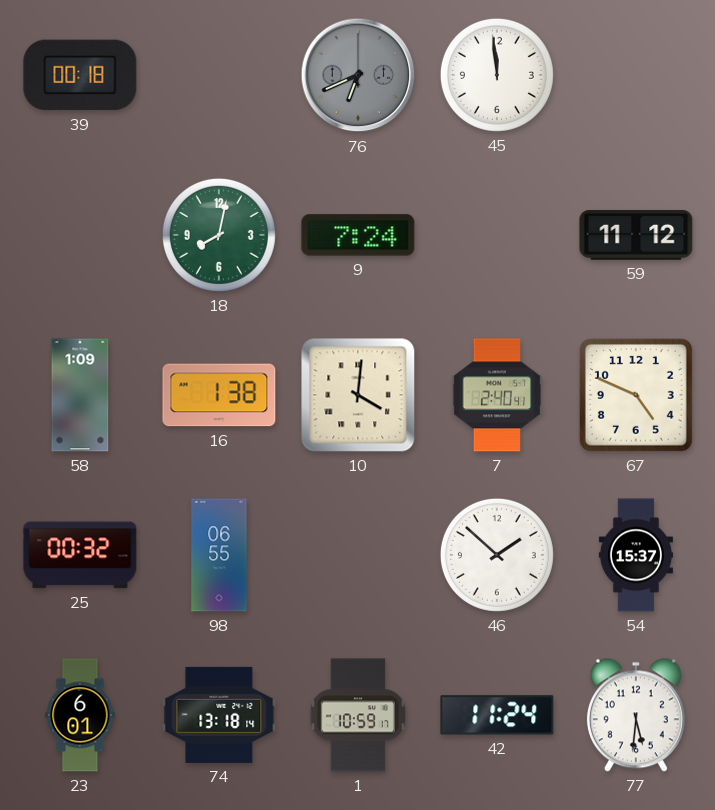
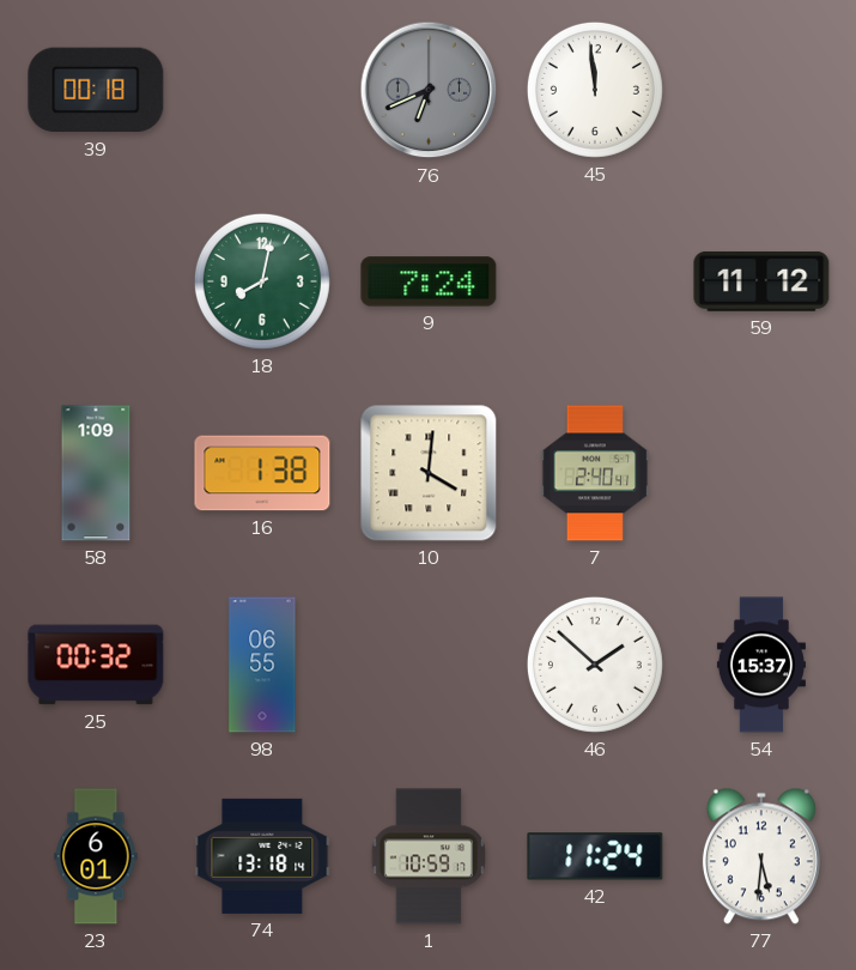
67: 4:49 -> none
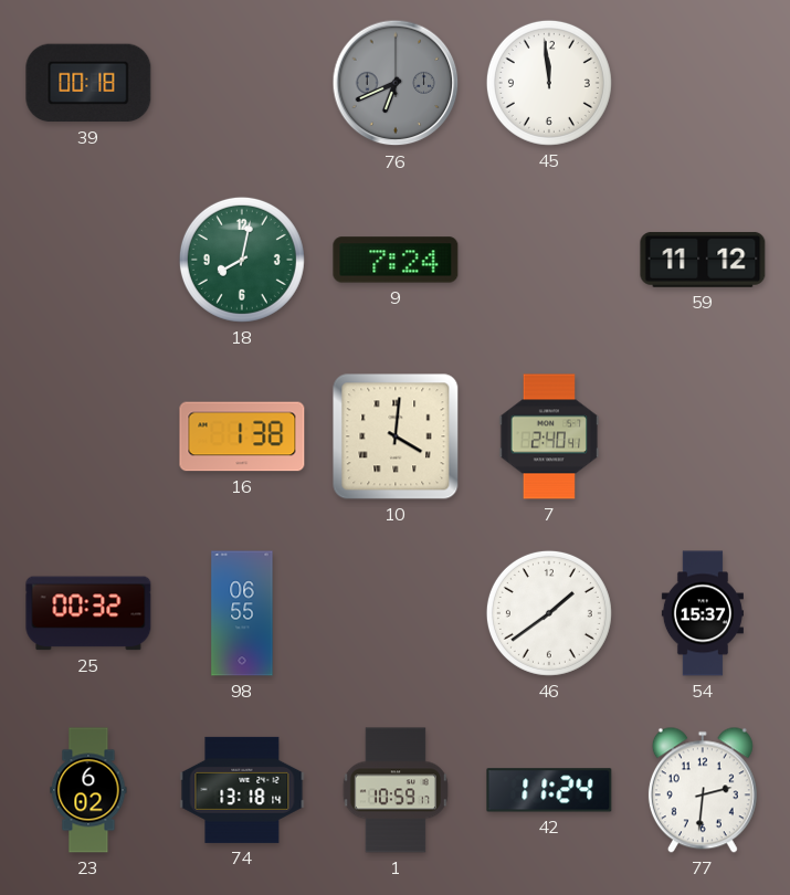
58: 1:09 -> none
46: 1:52 -> 1:39
23: 6:01 -> 6:02
77: 5:31 -> 2:31
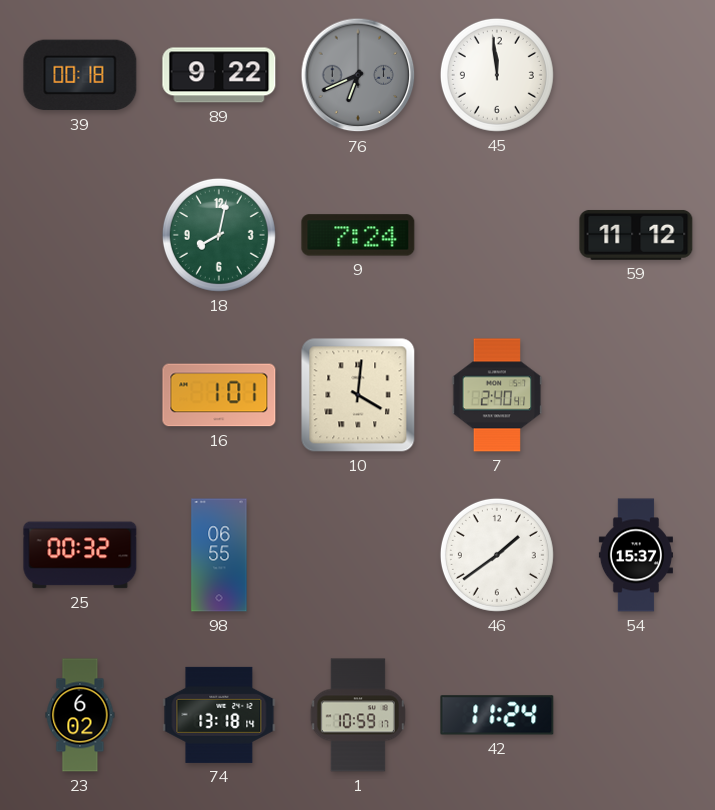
89: none -> 9:22
16: 1:38 -> 1:01
77: 2:31 -> none
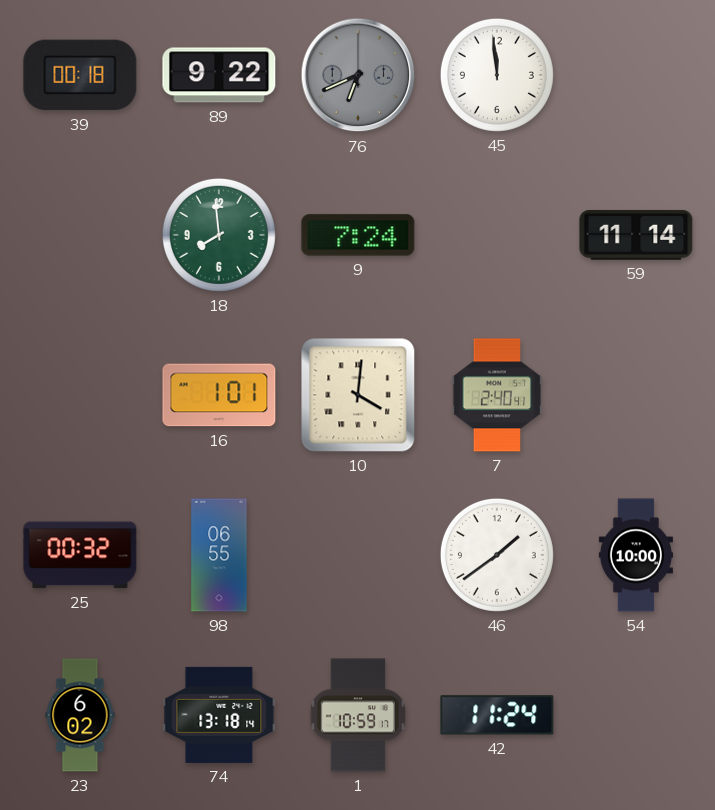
18: 8:02 -> 7:59
59: 11:12 -> 11:14
54: 15:37 -> 10:00
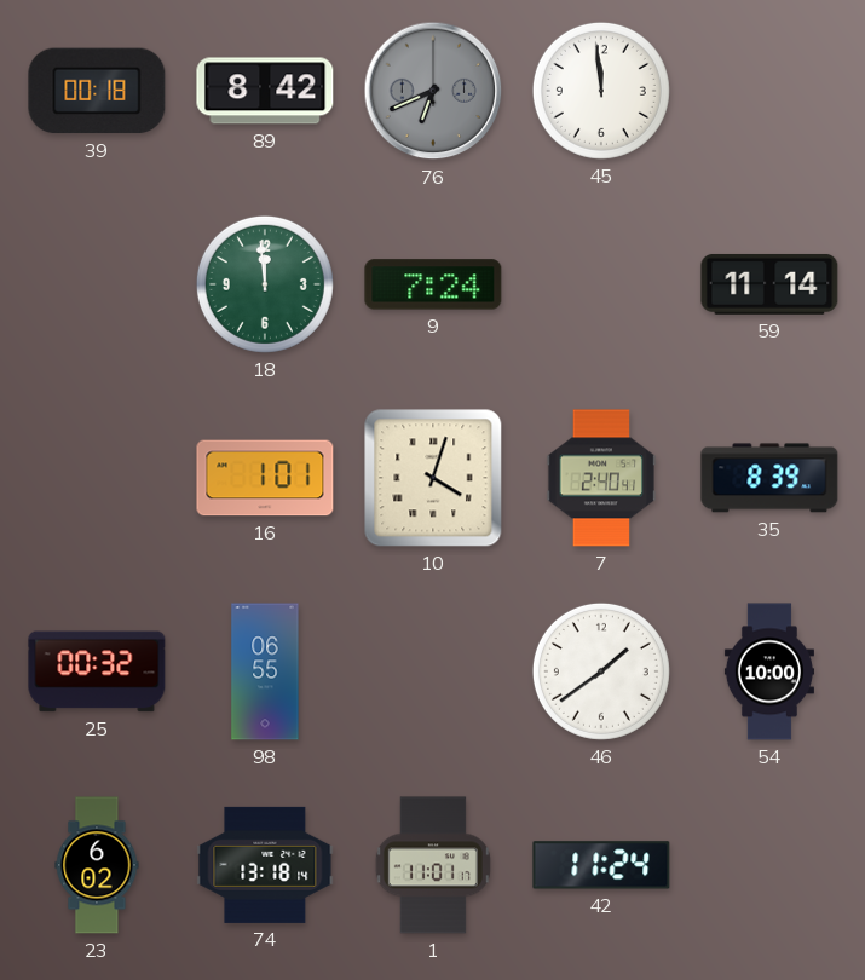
89: 9:22 -> 8:42
18: 7:59 -> 11:59
10: 4:01 -> 4:03
35: none -> 8:39
1: 10:59 -> 11:01
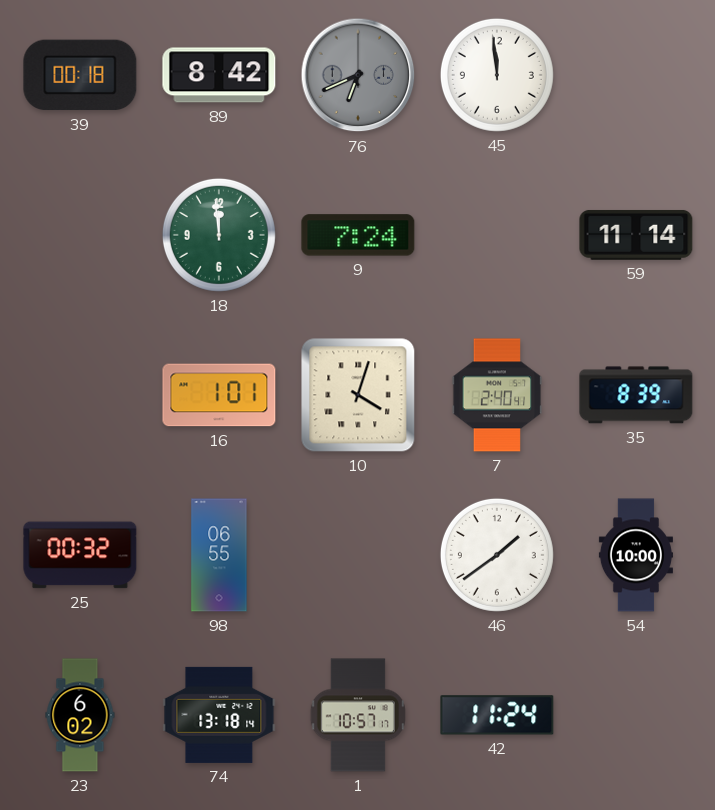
1: 11:01 -> 10:57
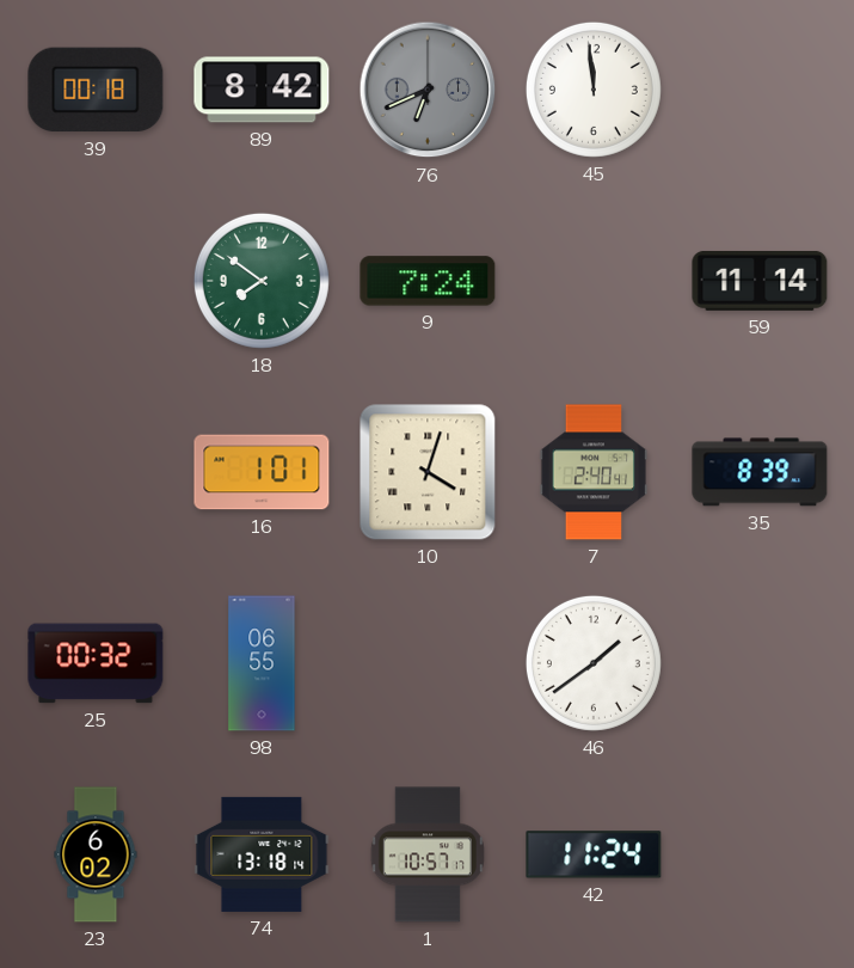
18: 11:59 -> 7:51
54: 10:00 -> none
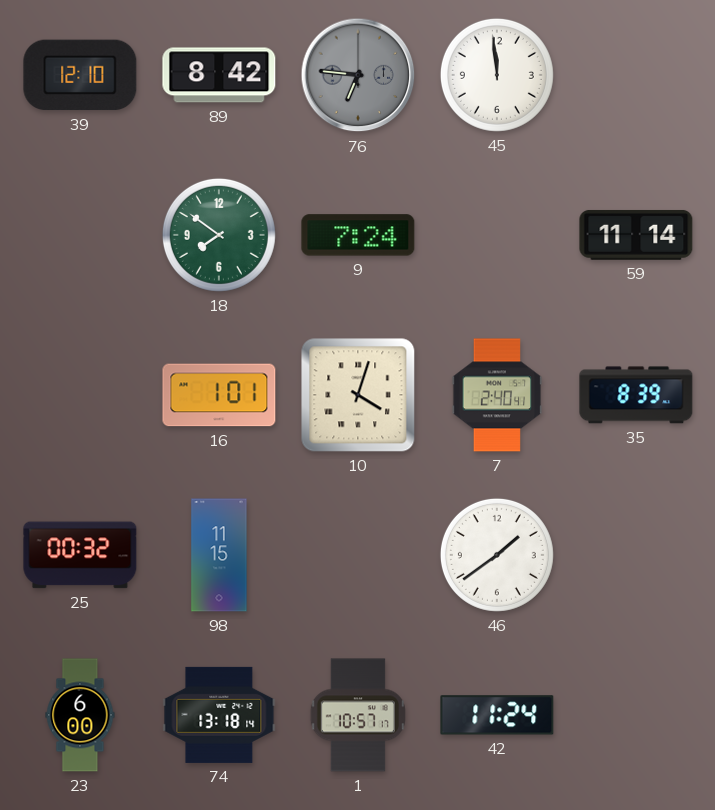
39: 00:18 -> 12:10
76: 6:41 -> 6:46
98: 06:55 -> 11:15
23: 6:02 -> 6:00
